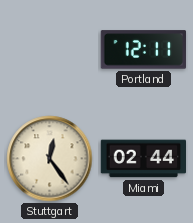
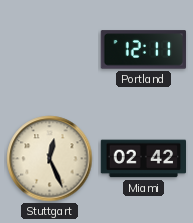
Stuttgart: 12:24 -> 12:26
Miami: 02:44 -> 02:42
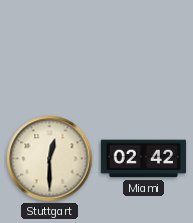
Portland: 12:11 -> none
Stuttgart: 12:26 -> 12:30
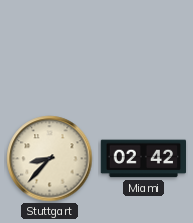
Stuttgart: 12:30 -> 8:37
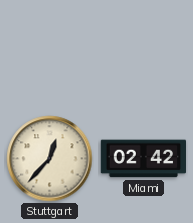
Stuttgart: 8:37 -> 12:37
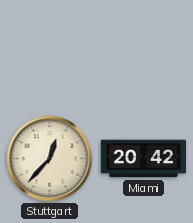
Miami: 02:42 -> 20:42
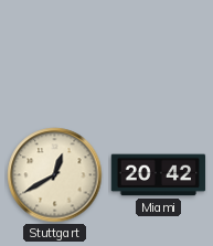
Stuttgart: 12:37 -> 12:40
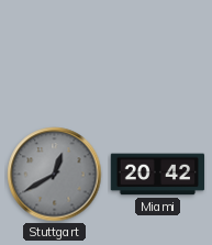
Stuttgart dial: cream -> grey
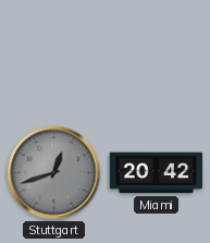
Stuttgart: 12:40 -> 12:42
